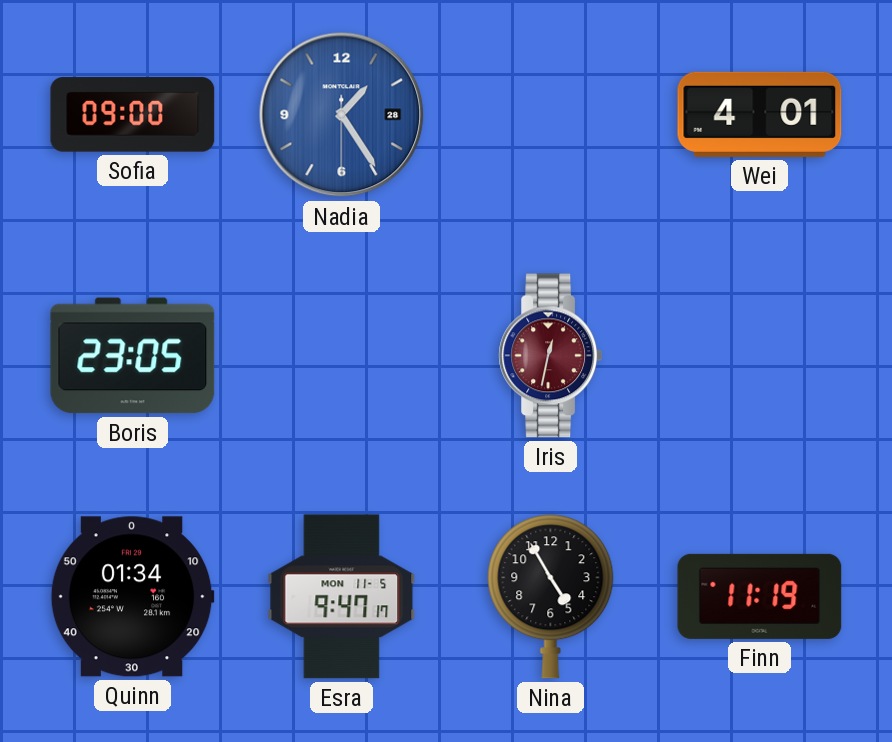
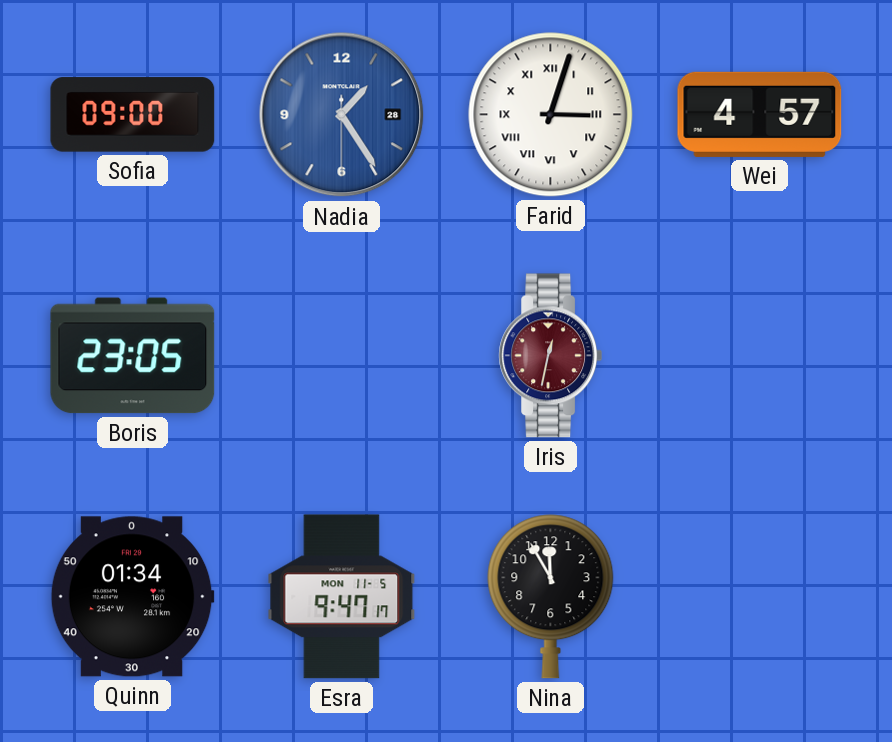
Farid: none -> 3:03
Wei: 4:01 -> 4:57
Nina: 4:55 -> 11:55
Finn: 11:19 -> none
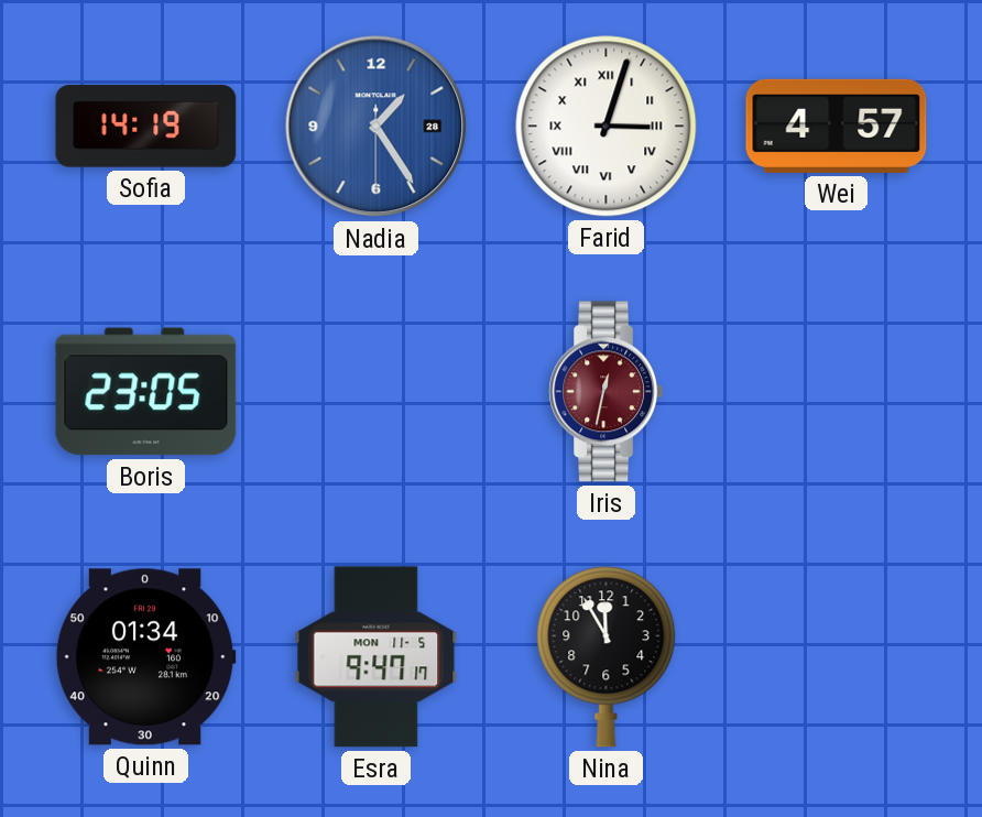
Sofia: 09:00 -> 14:19
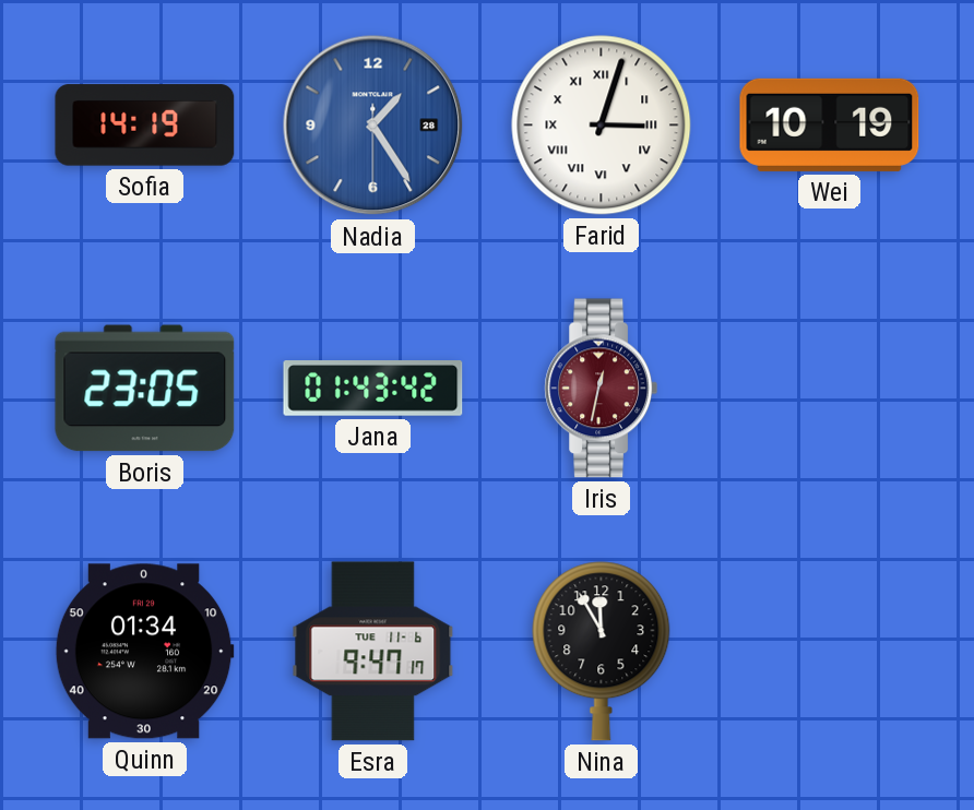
Wei: 4:57 -> 10:19
Jana: none -> 01:43
Esra date: MON 11-5 -> TUE 11-6
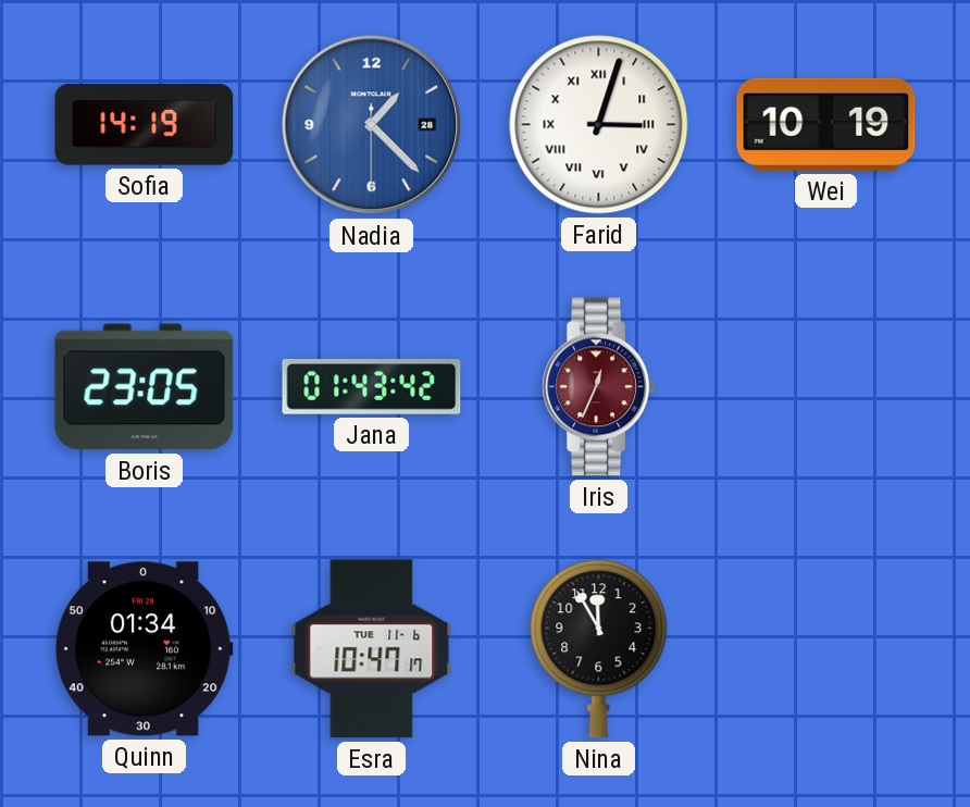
Nadia: 1:24 -> 1:22
Iris: 12:32 -> 12:34
Esra: 9:47 -> 10:47
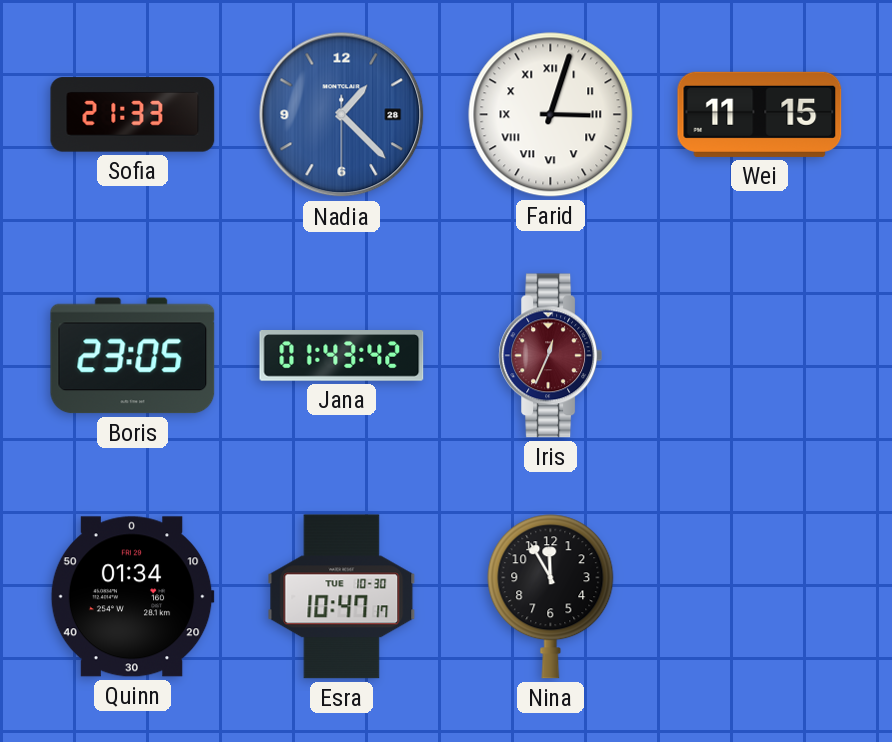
Sofia: 14:19 -> 21:33
Wei: 10:19 -> 11:15
Esra date: TUE 11-6 -> TUE 10-30
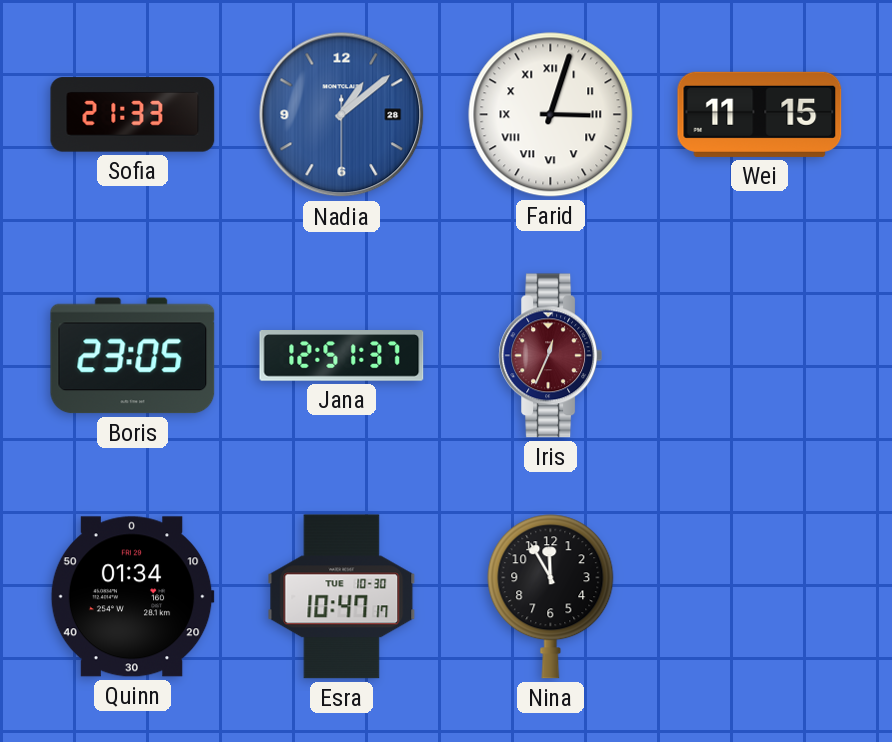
Nadia: 1:22 -> 1:08
Jana: 01:43 -> 12:51
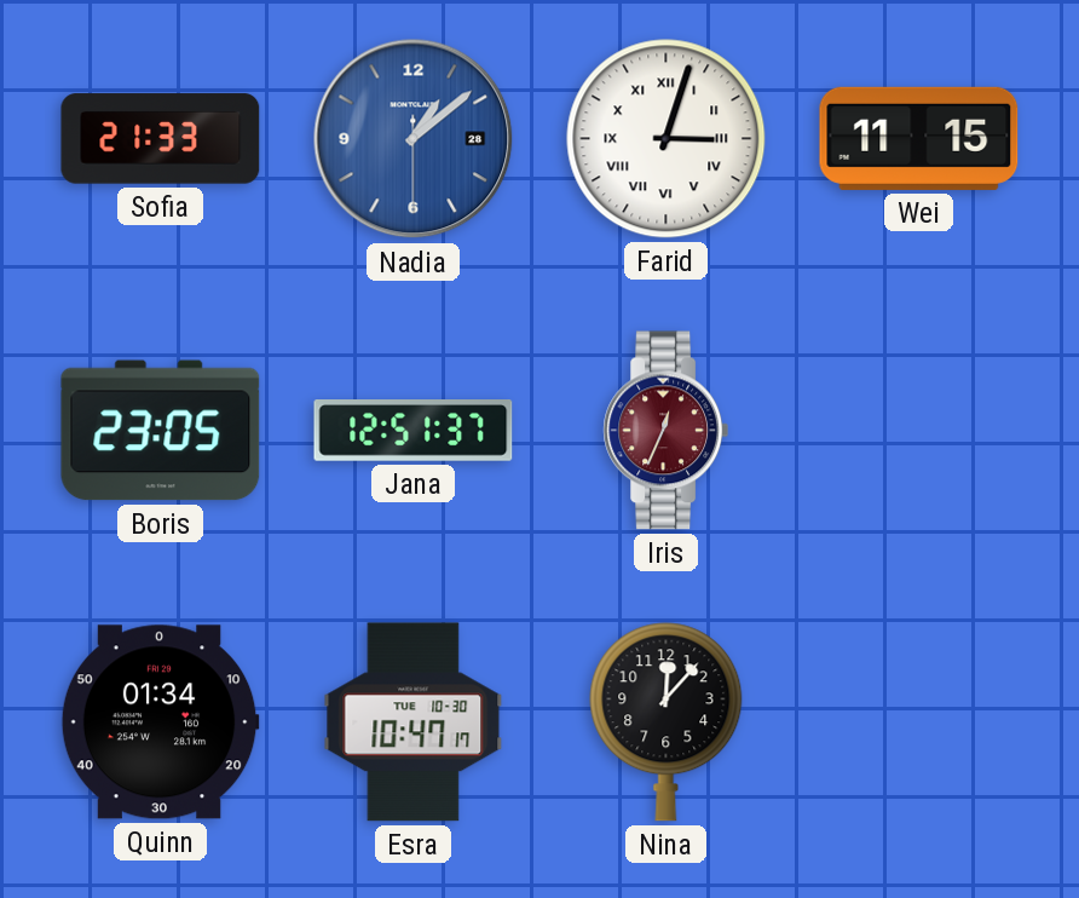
Nina: 11:55 -> 12:07
